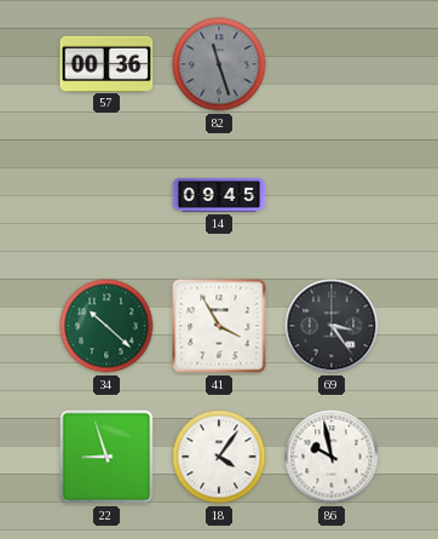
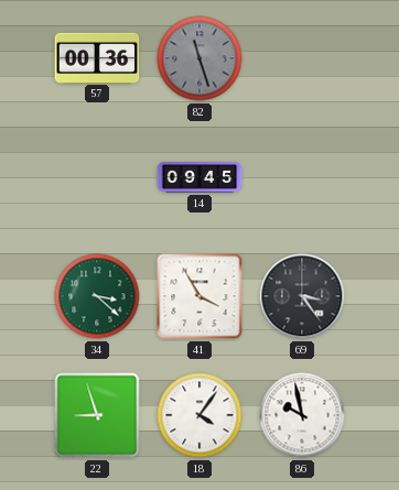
34: 10:22 -> 3:22
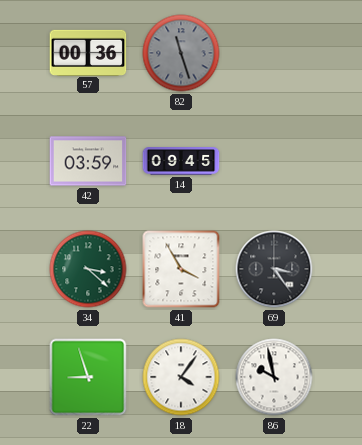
42: none -> 03:59
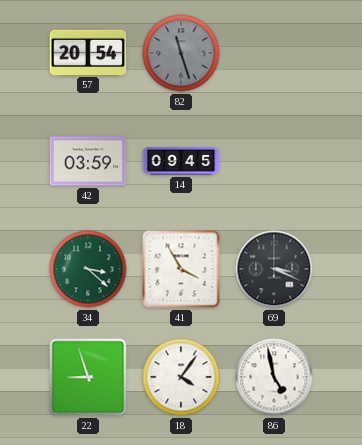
57: 00:36 -> 20:54
69: 3:24 -> 3:19
86: 9:58 -> 4:58
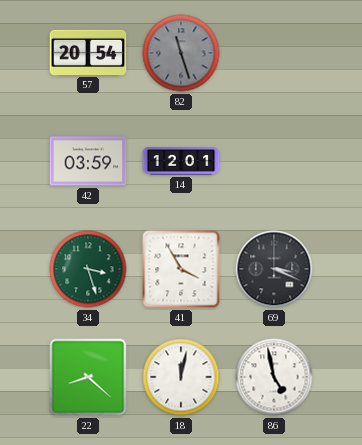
14: 09:45 -> 12:01
34: 3:22 -> 3:27
22: 8:57 -> 8:22
18: 4:06 -> 12:02
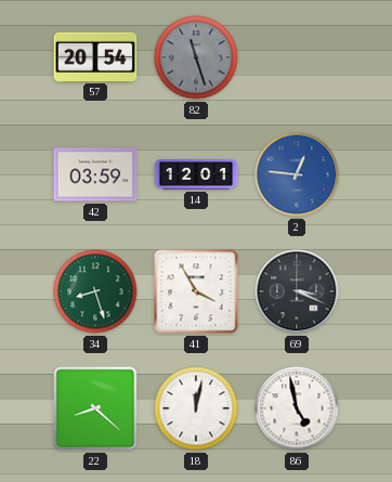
2: none -> 12:46
34: 3:27 -> 8:27
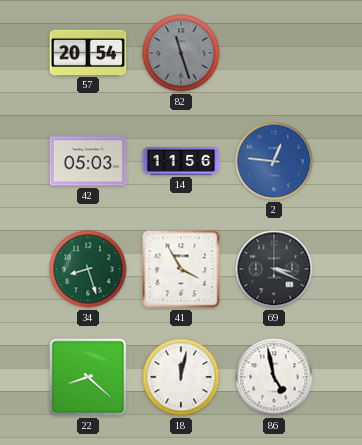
42: 03:59 -> 05:03
14: 12:01 -> 11:56
